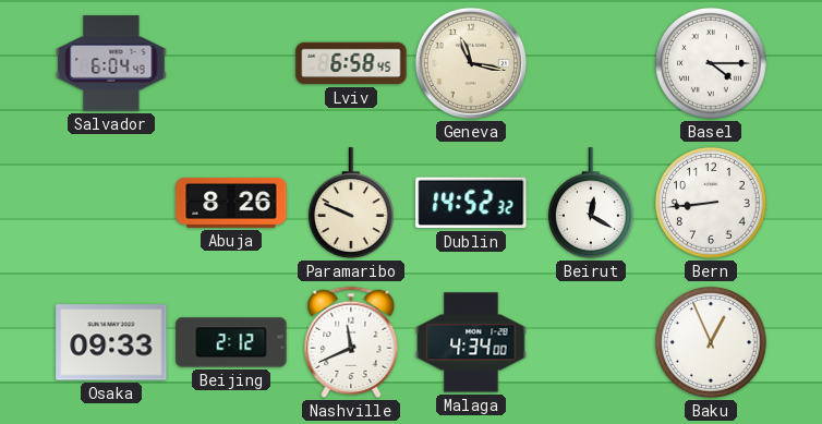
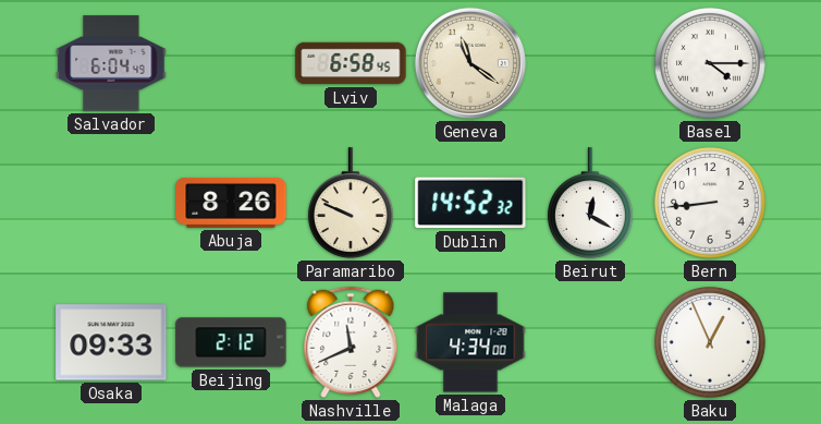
Geneva: 11:17 -> 11:21
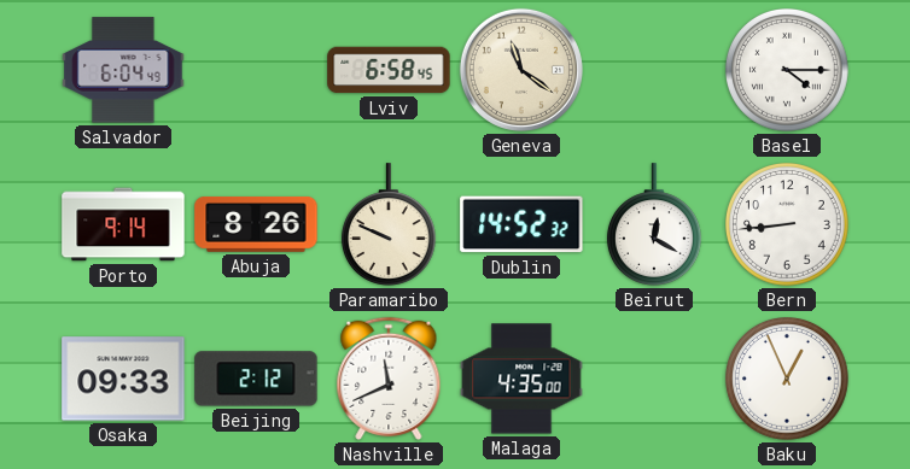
Porto: none -> 9:14
Malaga: 4:34 -> 4:35
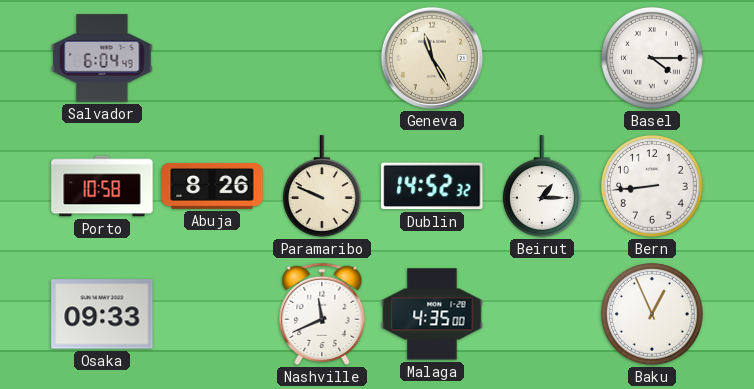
Lviv: 6:58 -> none
Geneva: 11:21 -> 11:25
Porto: 9:14 -> 10:58
Beirut: 12:20 -> 1:15
Beijing: 2:12 -> none
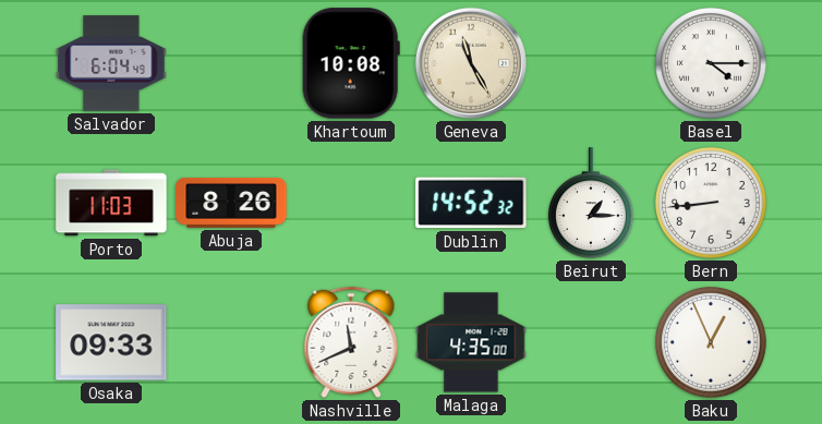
Khartoum: none -> 10:08
Porto: 10:58 -> 11:03
Paramaribo: 9:49 -> none
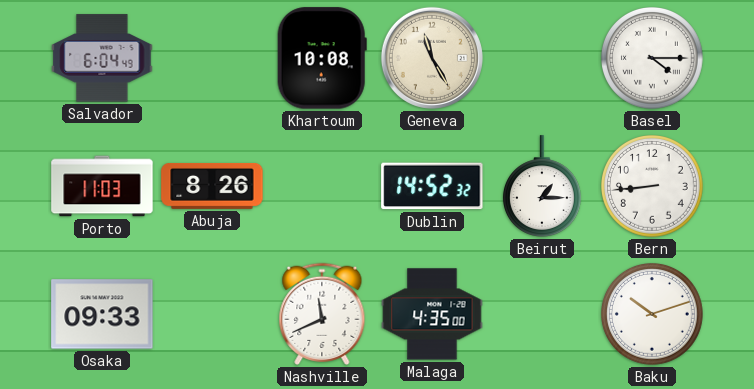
Baku: 12:56 -> 10:12
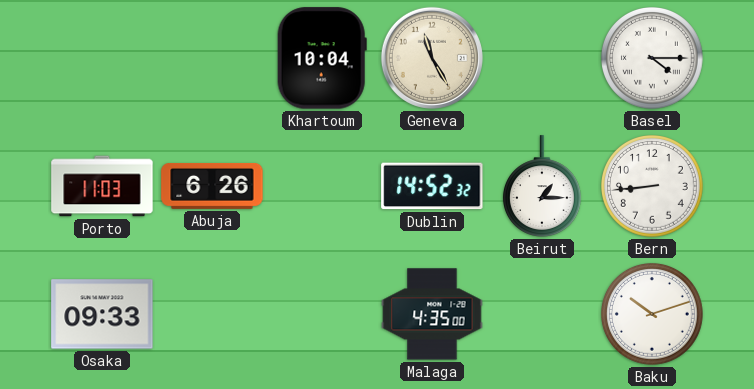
Salvador: 6:04 -> none
Khartoum: 10:08 -> 10:04
Abuja: 8:26 -> 6:26
Nashville: 11:41 -> none
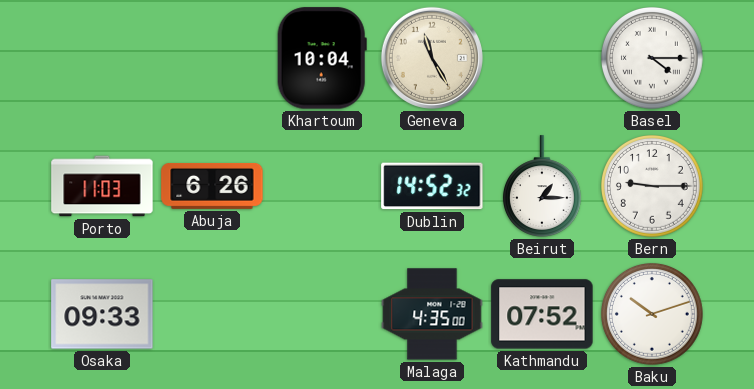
Bern: 8:44 -> 9:15
Kathmandu: none -> 07:52
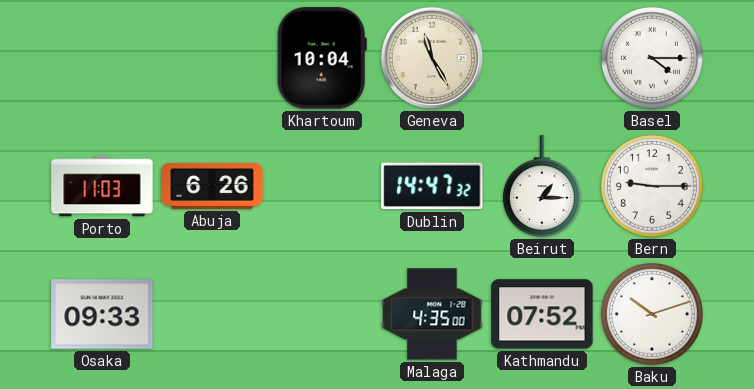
Dublin: 14:52 -> 14:47
